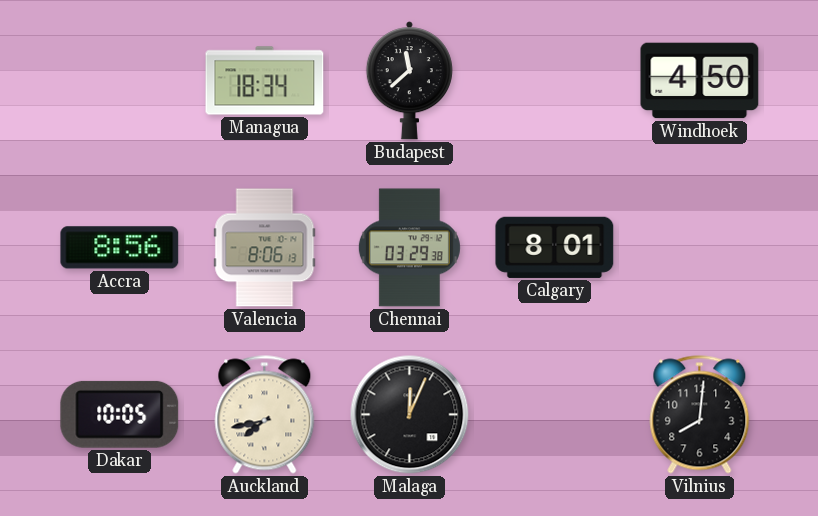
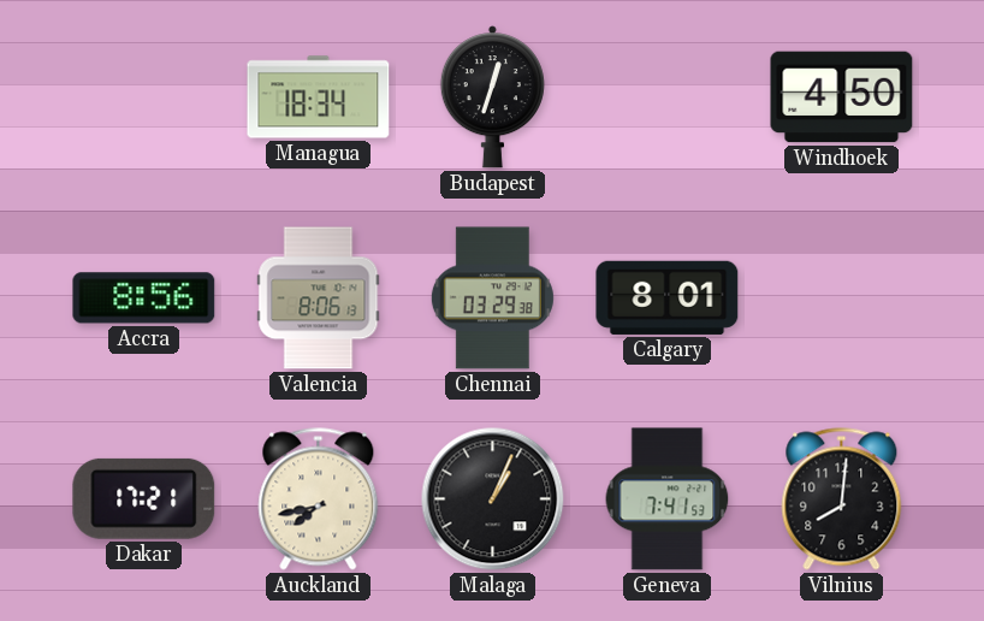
Budapest: 11:38 -> 12:33
Dakar: 10:05 -> 17:21
Malaga: 12:04 -> 1:04
Geneva: none -> 7:41
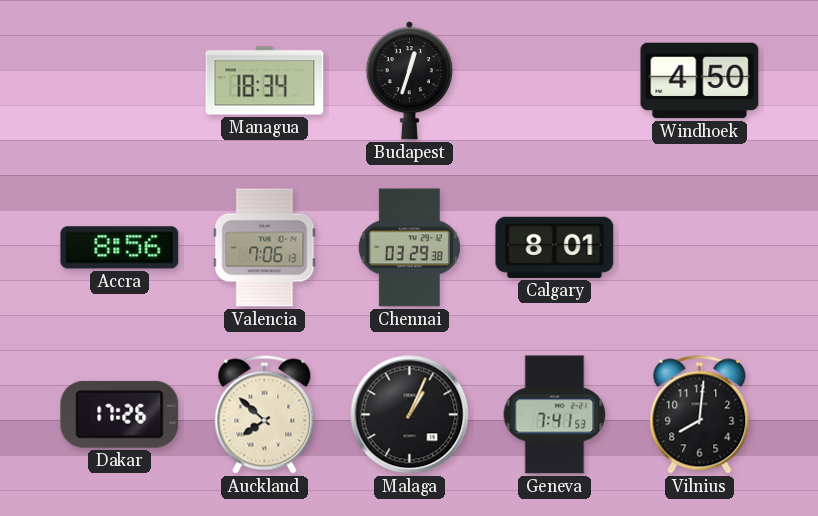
Valencia: 8:06 -> 7:06
Dakar: 17:21 -> 17:26
Auckland: 7:43 -> 7:52
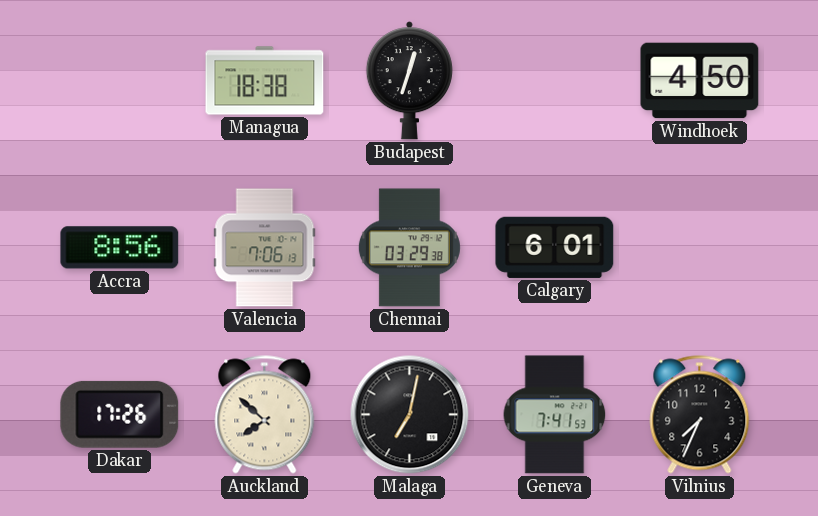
Managua: 18:34 -> 18:38
Calgary: 8:01 -> 6:01
Malaga: 1:04 -> 7:02
Vilnius: 8:01 -> 7:34
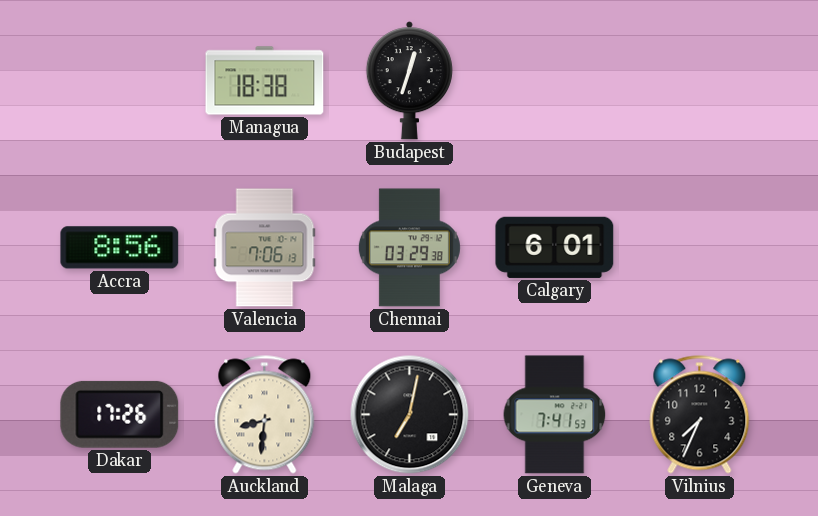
Windhoek: 4:50 -> none
Auckland: 7:52 -> 8:31
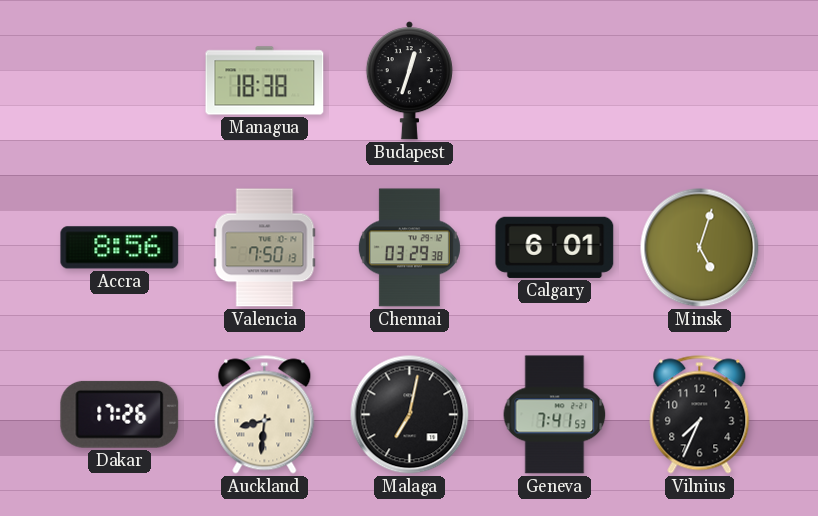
Valencia: 7:06 -> 7:50
Minsk: none -> 5:03
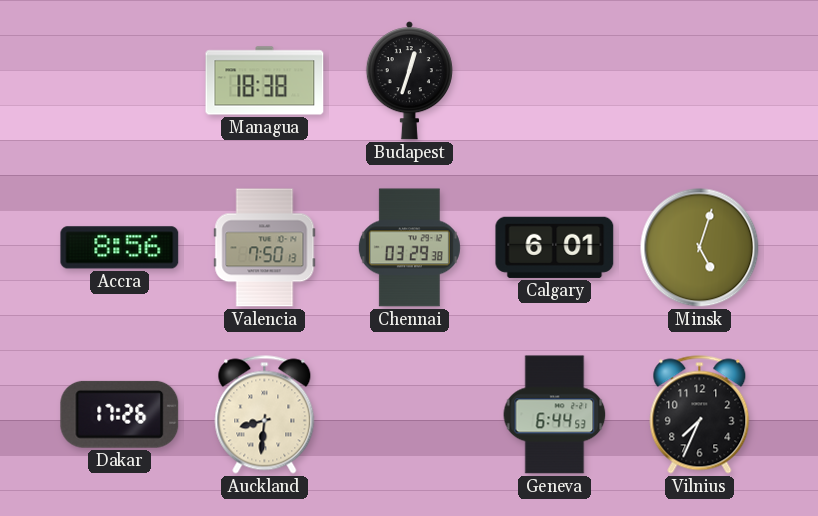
Malaga: 7:02 -> none
Geneva: 7:41 -> 6:44
